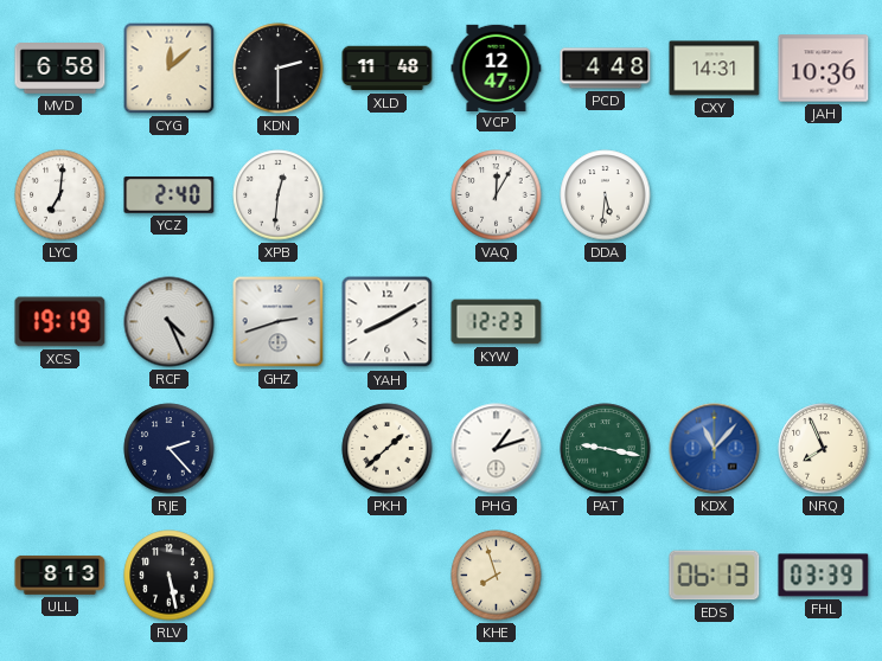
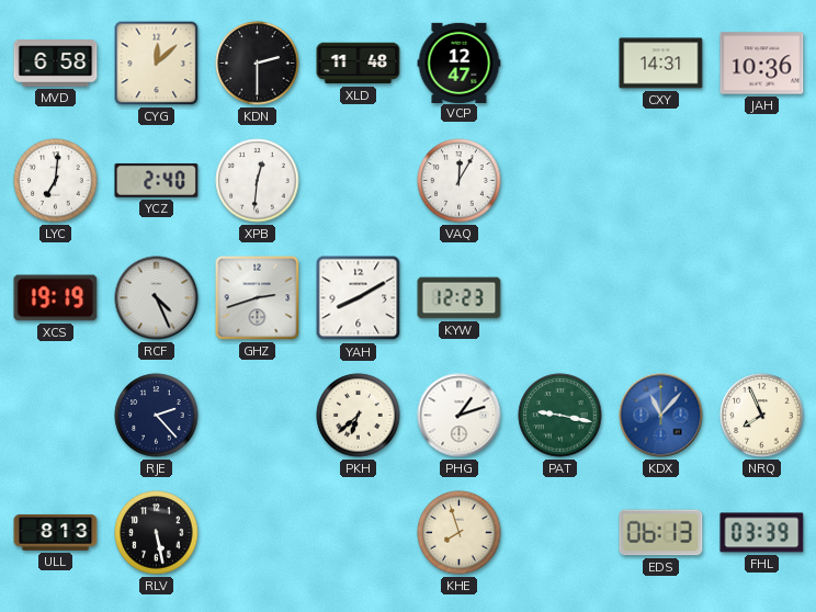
PCD: 4:48 -> none
DDA: 5:31 -> none
PKH: 1:38 -> 6:38
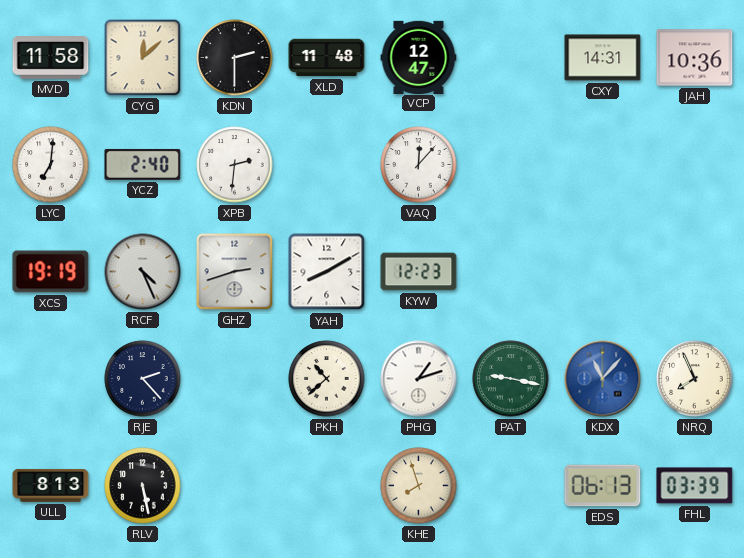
MVD: 6:58 -> 11:58
XPB: 12:31 -> 2:31
VAQ: 12:05 -> 12:07
PKH: 6:38 -> 10:38
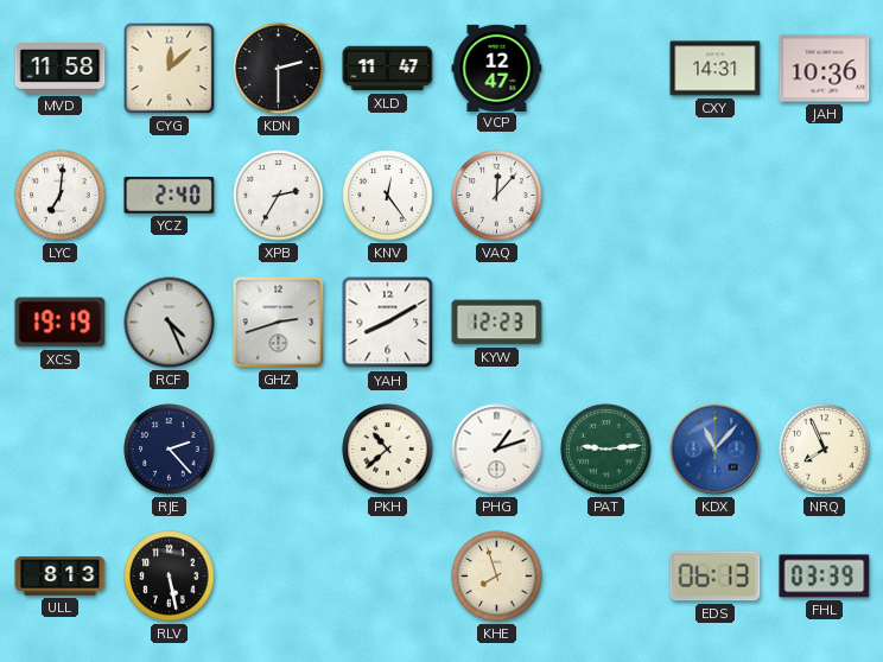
XLD: 11:48 -> 11:47
XPB: 2:31 -> 2:35
KNV: none -> 12:24
PAT: 9:17 -> 9:14
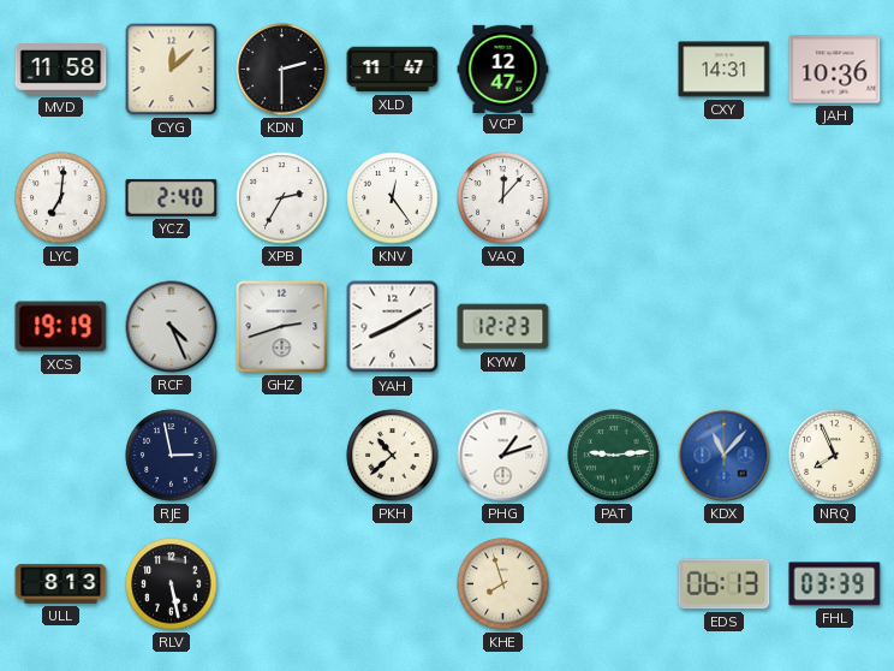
RJE: 2:23 -> 2:58
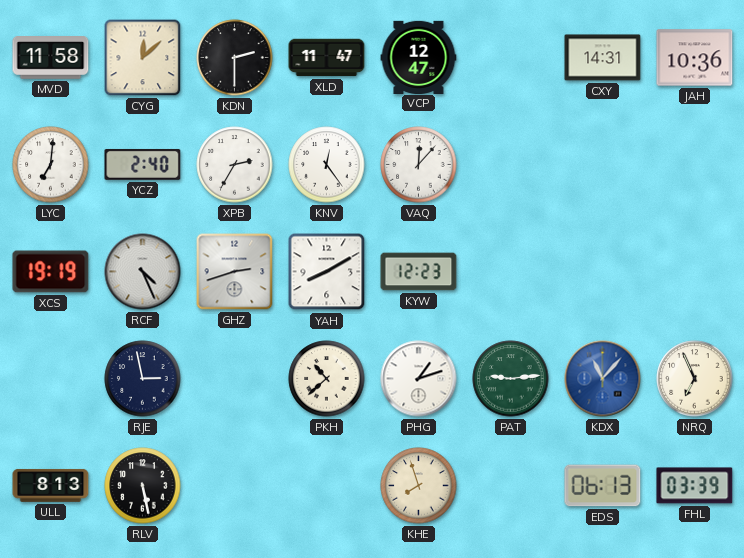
NRQ: 7:56 -> 6:56
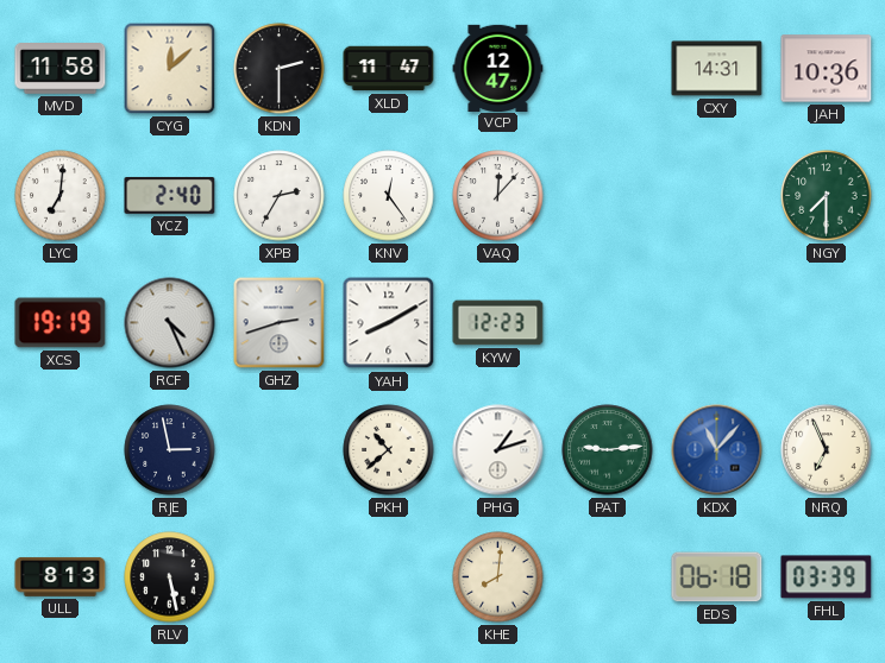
NGY: none -> 7:30
KHE: 7:57 -> 8:01
EDS: 06:13 -> 06:18
